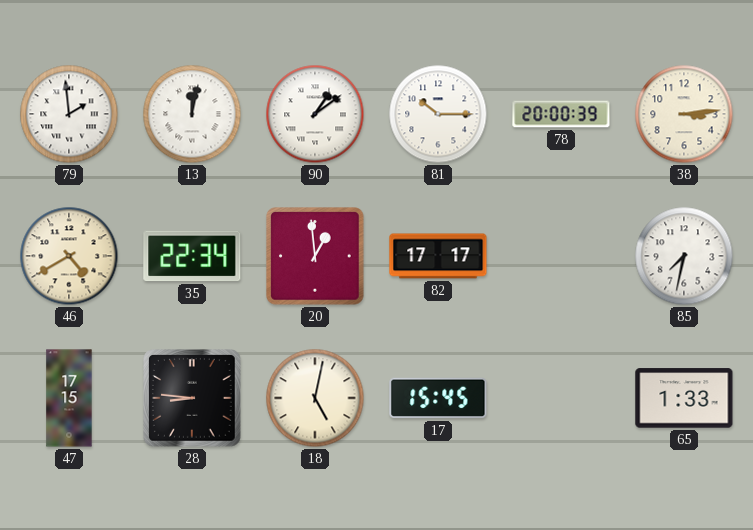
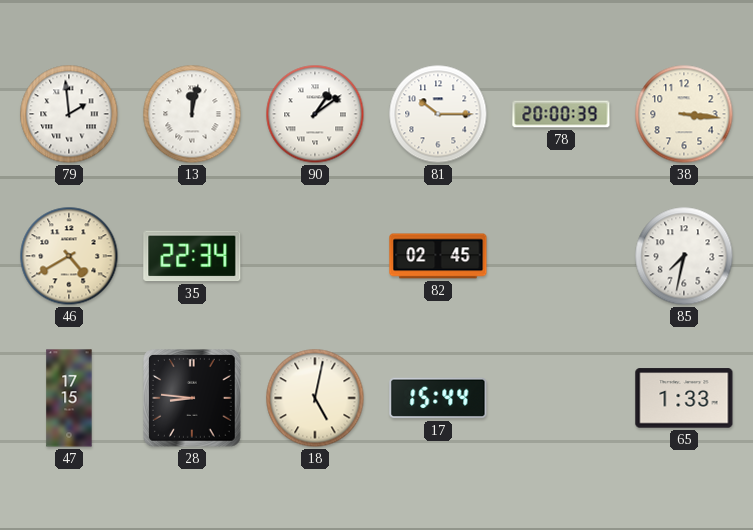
38: 3:14 -> 3:16
20: 12:59 -> none
82: 17:17 -> 02:45
17: 15:45 -> 15:44
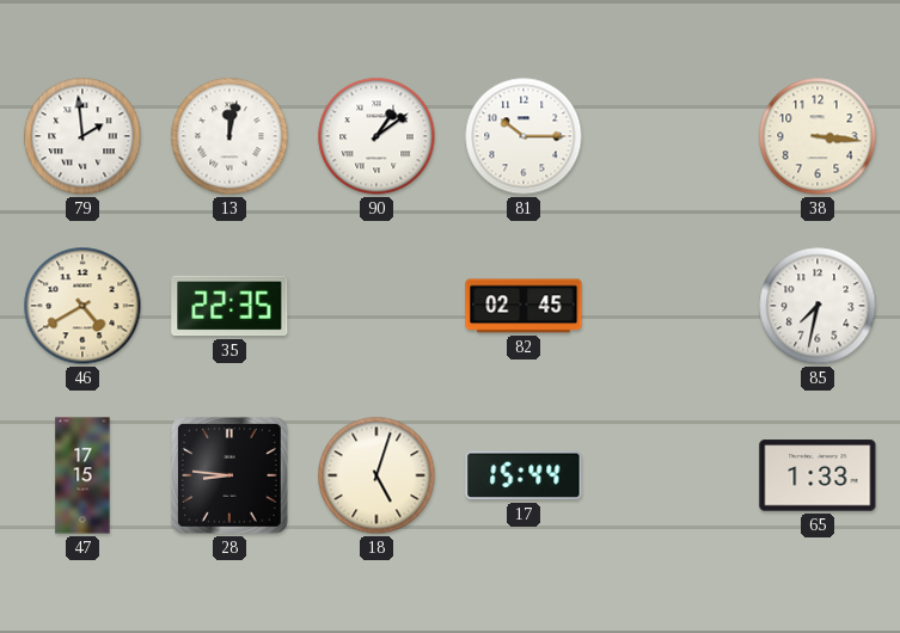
78: 20:00 -> none
35: 22:34 -> 22:35
18: 5:02 -> 5:03
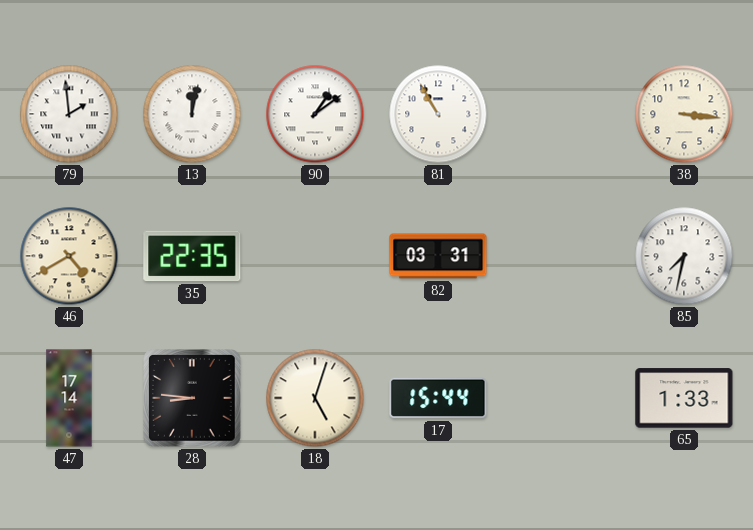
81: 10:15 -> 10:55
82: 02:45 -> 03:31
47: 17:15 -> 17:14
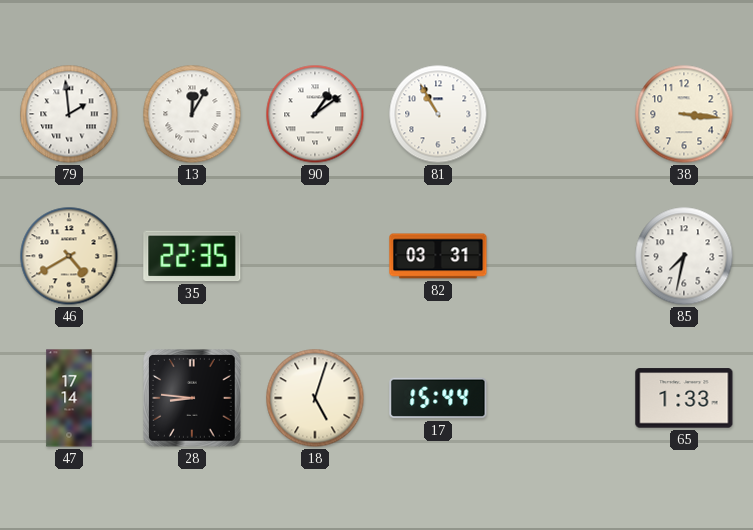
13: 12:02 -> 12:05
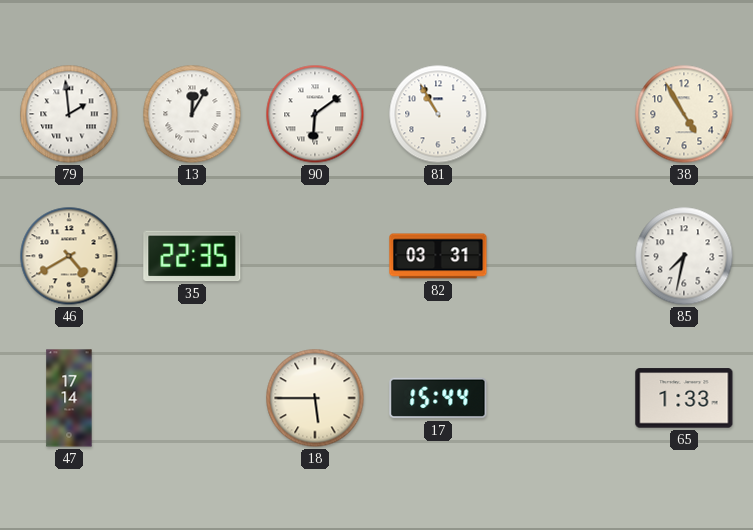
90: 1:09 -> 6:09
38: 3:16 -> 4:55
28: 8:46 -> none
18: 5:03 -> 5:45
